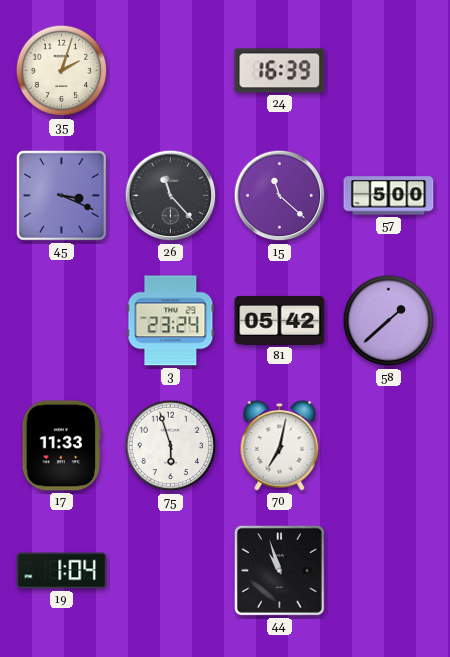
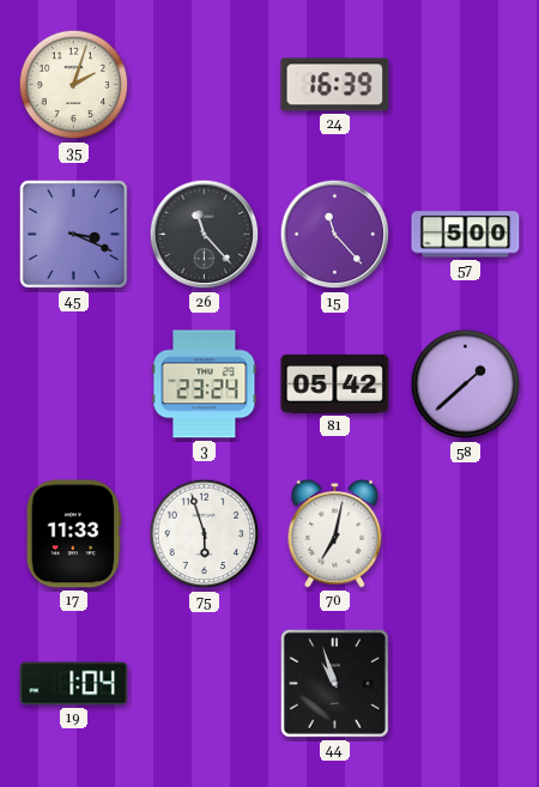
15: 11:22 -> 11:23
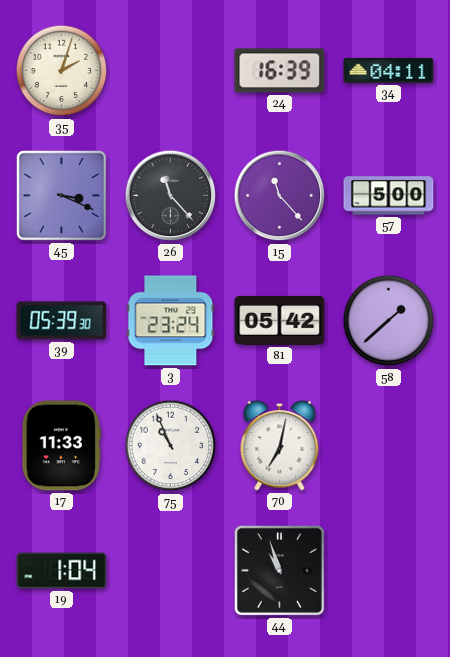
34: none -> 04:11
39: none -> 05:39
75: 5:57 -> 10:56
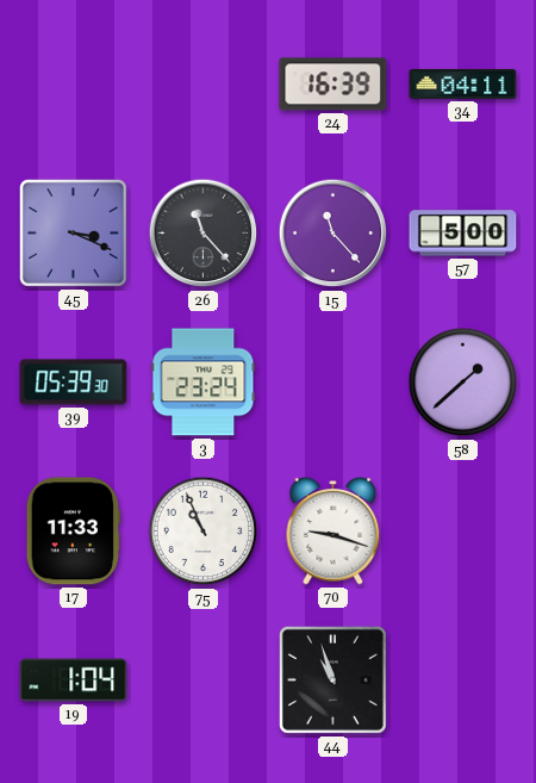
35: 2:03 -> none
81: 05:42 -> none
70: 7:02 -> 9:18
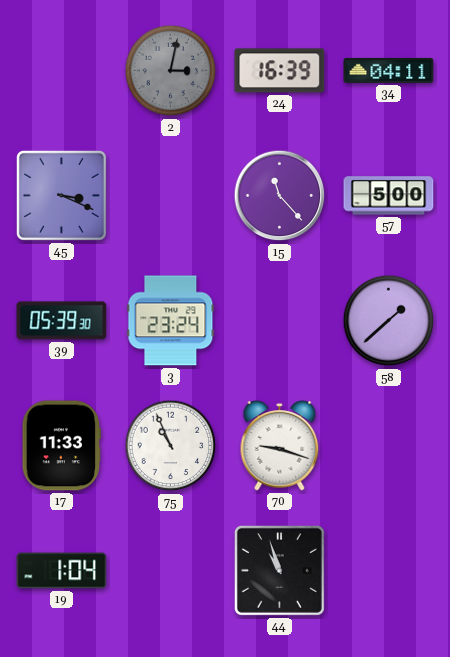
2: none -> 3:02
26: 11:23 -> none
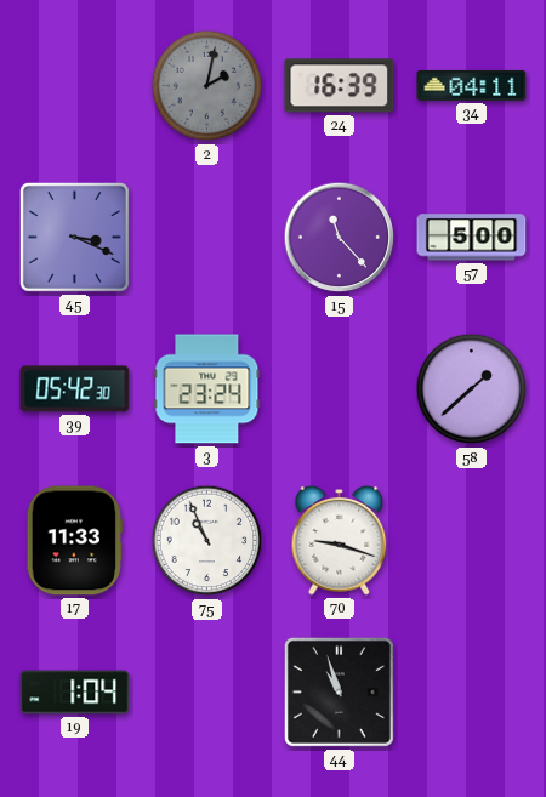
2: 3:02 -> 2:02
39: 05:39 -> 05:42
